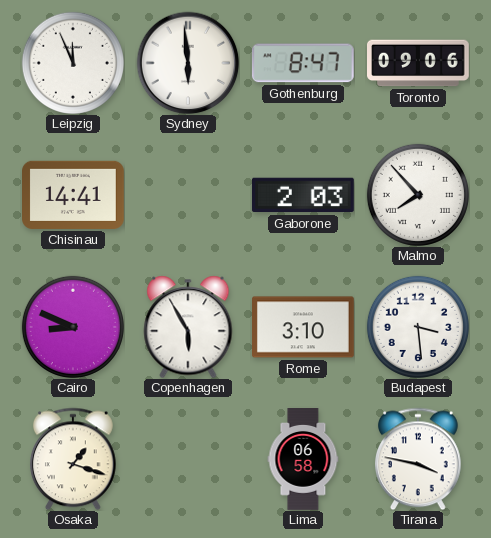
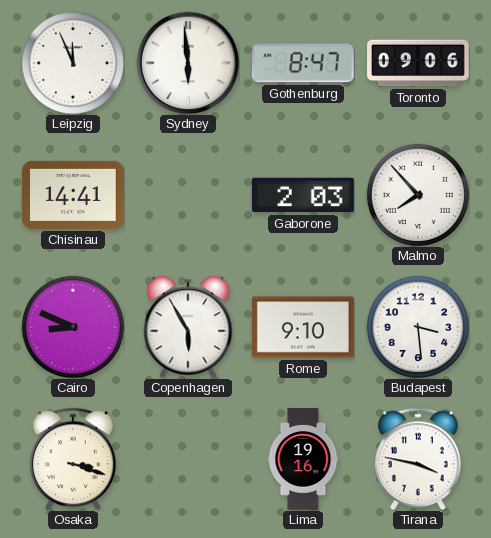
Rome: 3:10 -> 9:10
Osaka: 1:18 -> 3:18
Lima: 06:58 -> 19:16
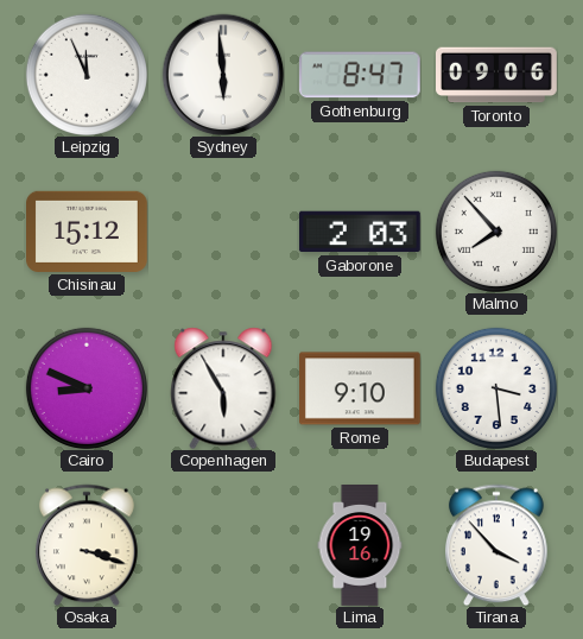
Chisinau: 14:41 -> 15:12
Tirana: 3:47 -> 3:53
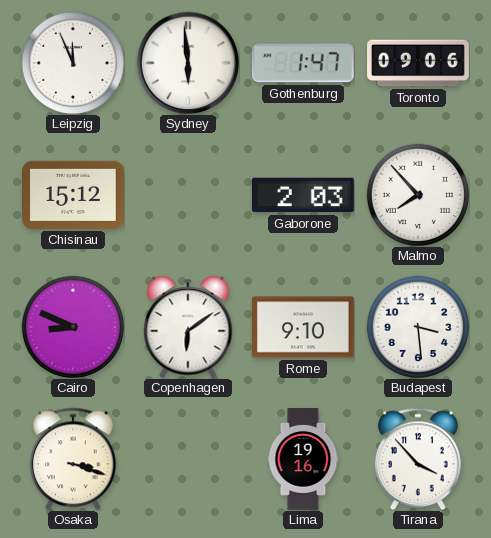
Gothenburg: 8:47 -> 1:47
Copenhagen: 5:55 -> 6:09
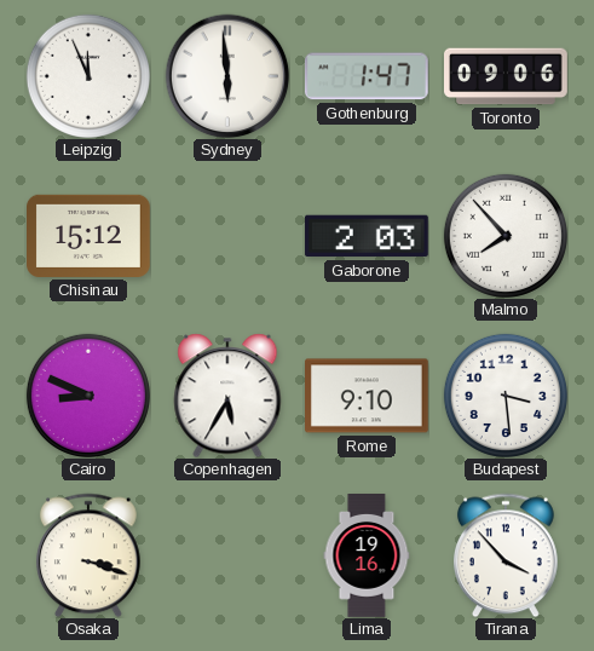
Copenhagen: 6:09 -> 5:35
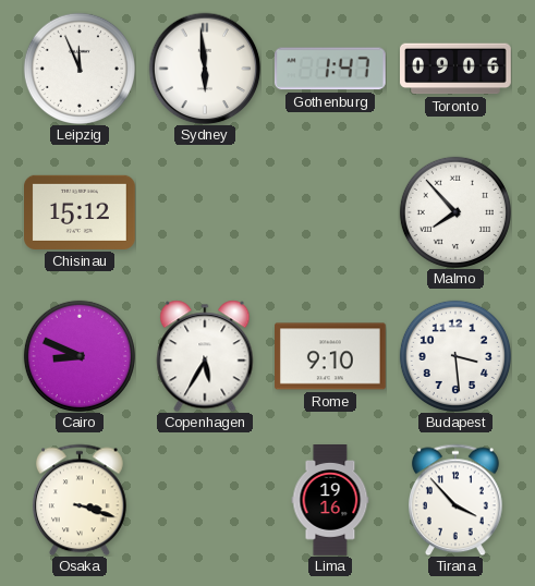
Gaborone: 2:03 -> none
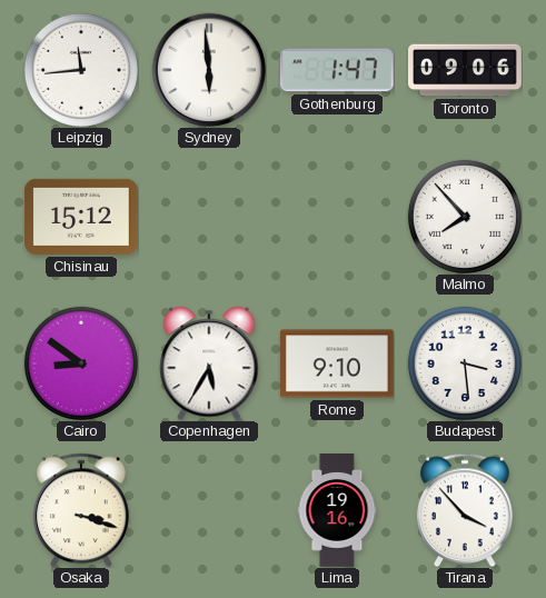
Leipzig: 11:56 -> 11:44
Cairo: 8:49 -> 8:51
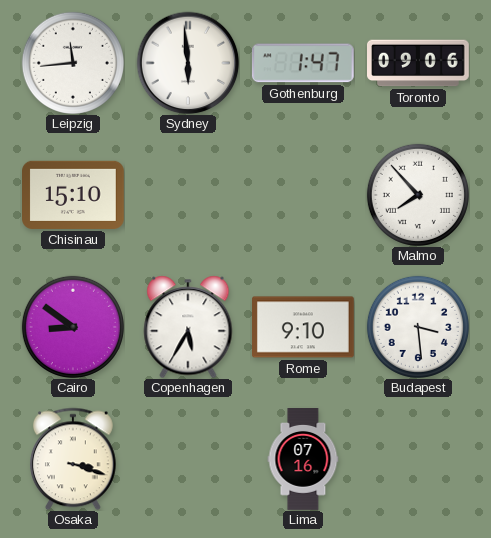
Chisinau: 15:12 -> 15:10
Lima: 19:16 -> 07:16
Tirana: 3:53 -> none
